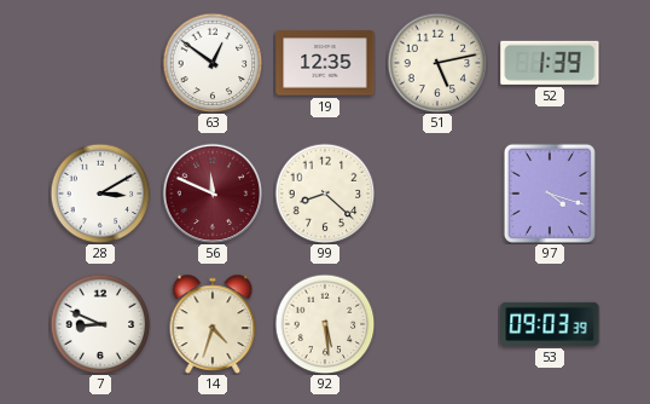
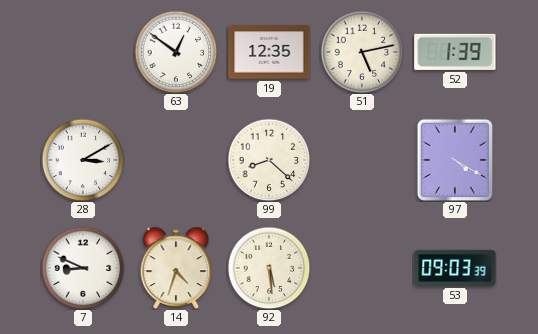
56: 11:49 -> none
97: 4:18 -> 4:20
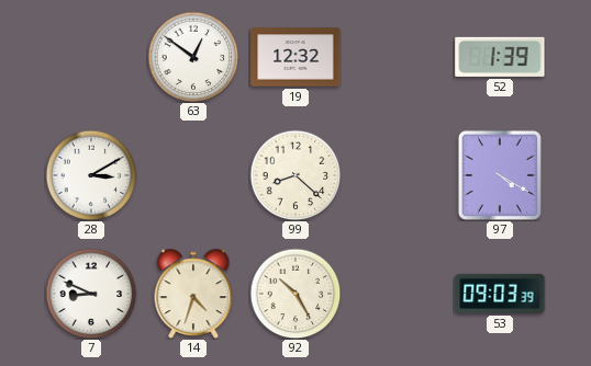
19: 12:35 -> 12:32
51: 5:13 -> none
92: 5:29 -> 10:25
